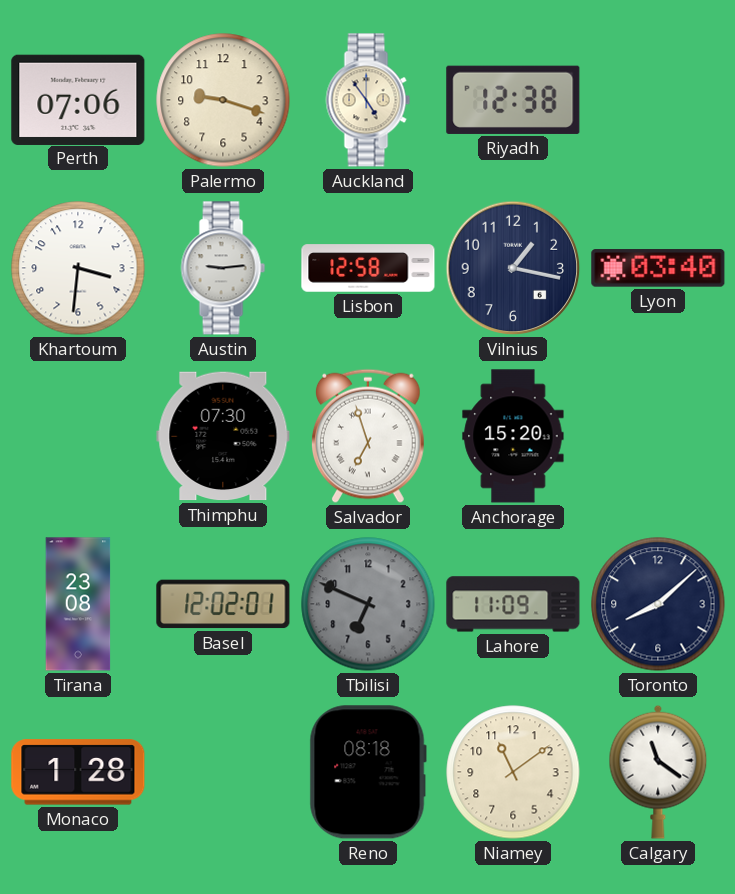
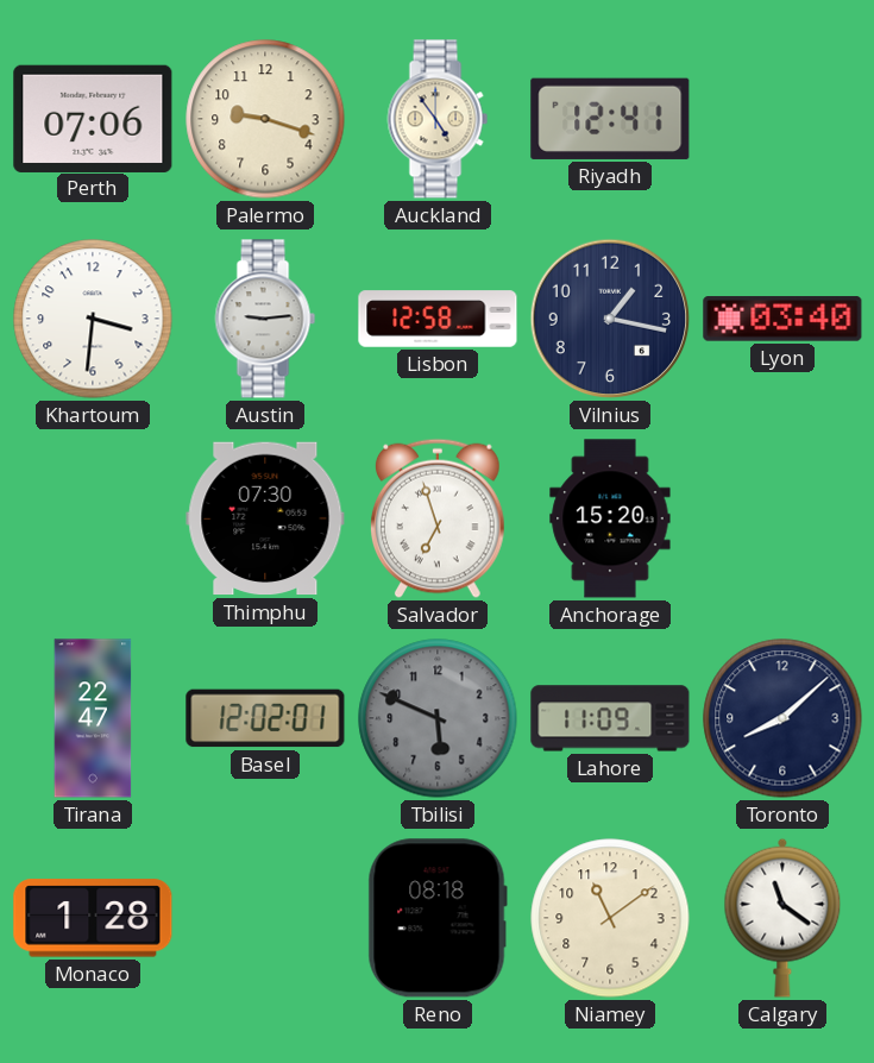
Riyadh: 12:38 -> 12:41
Tirana: 23:08 -> 22:47
Tbilisi: 6:49 -> 5:49
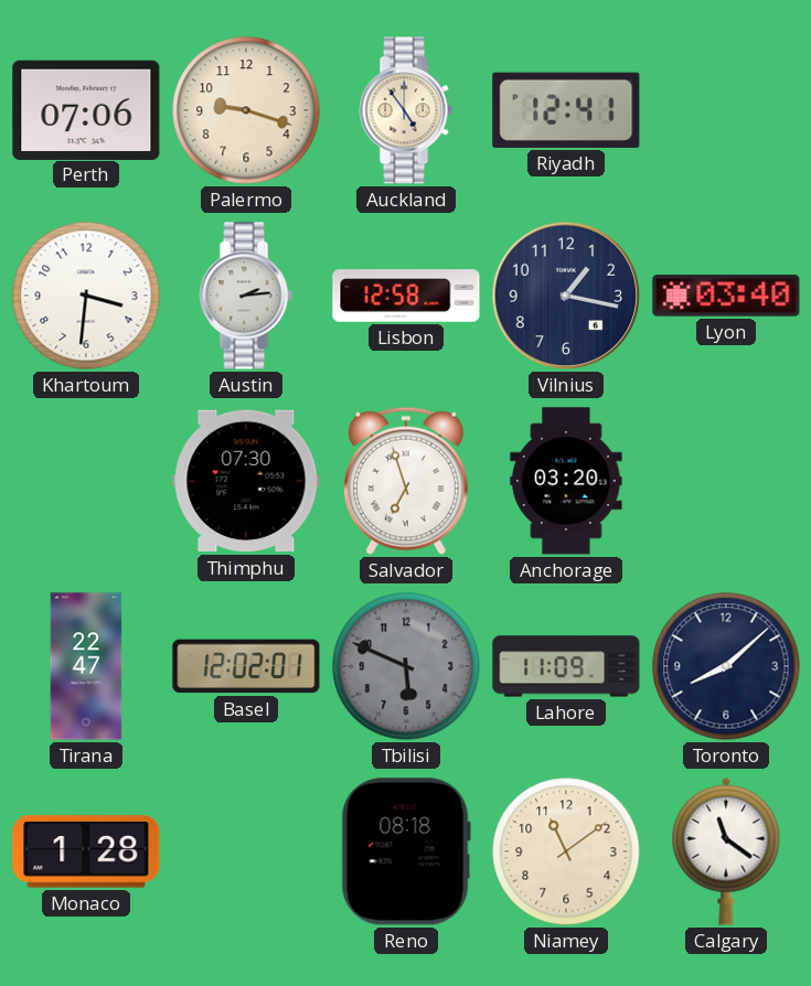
Austin: 9:14 -> 2:14
Anchorage: 15:20 -> 03:20
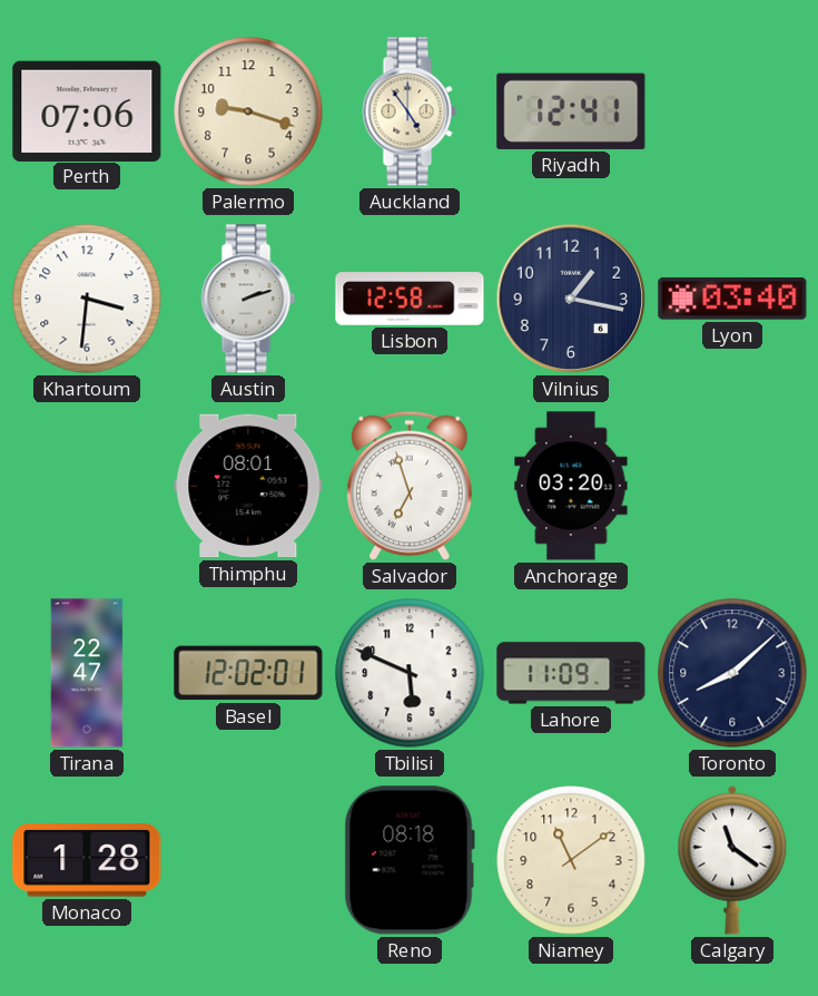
Austin: 2:14 -> 2:12
Thimphu: 07:30 -> 08:01
Tbilisi dial: grey -> white
